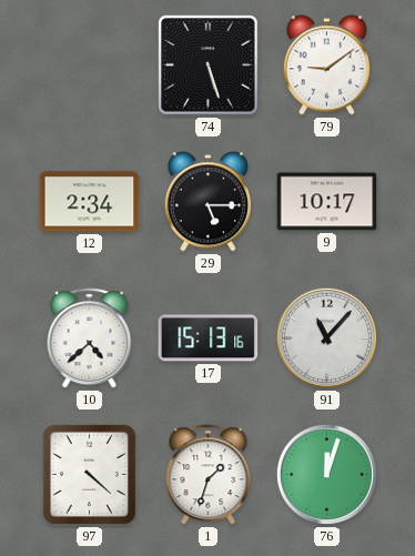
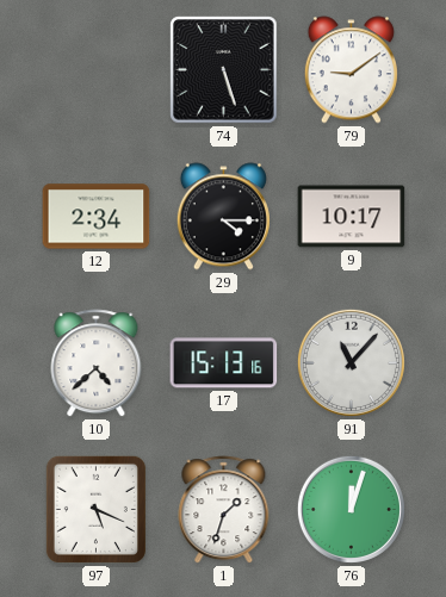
29: 5:15 -> 4:15
97: 4:22 -> 5:19
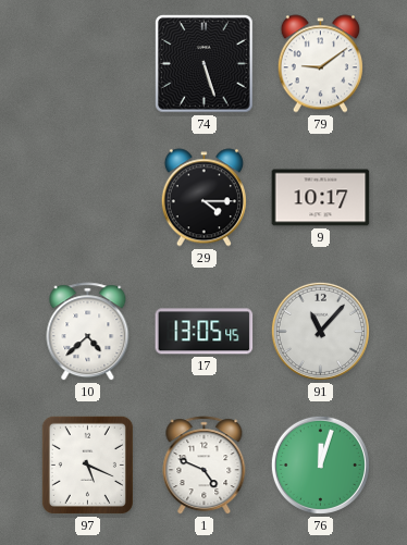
12: 2:34 -> none
17: 15:13 -> 13:05
1: 1:33 -> 4:49
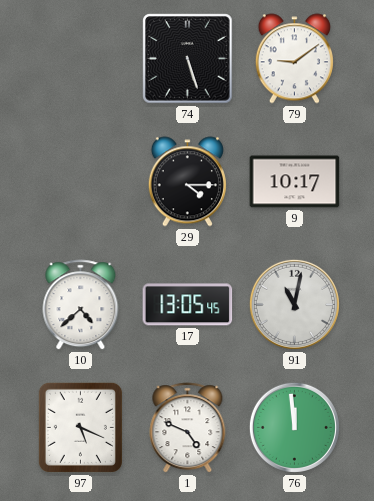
91: 11:07 -> 11:02
76: 12:03 -> 11:59
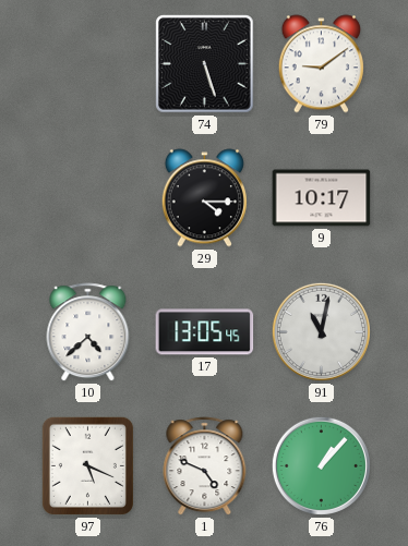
76: 11:59 -> 1:07
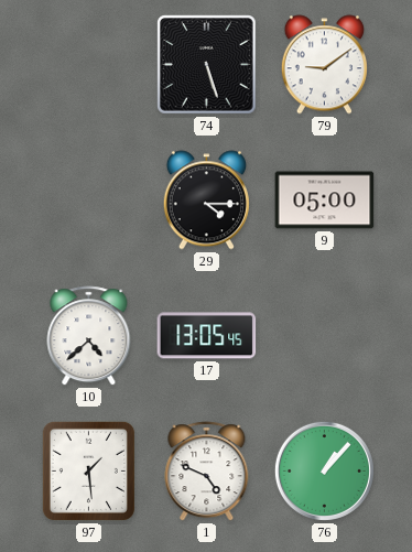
9: 10:17 -> 05:00
91: 11:02 -> none
97: 5:19 -> 1:29
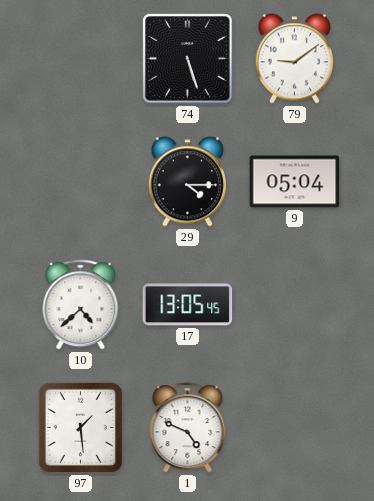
9: 05:00 -> 05:04
76: 1:07 -> none
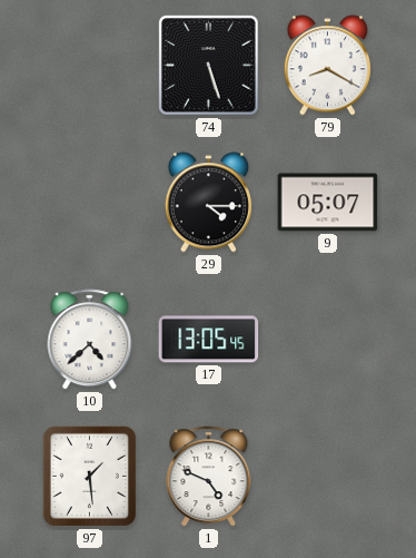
79: 9:09 -> 8:20
9: 05:04 -> 05:07
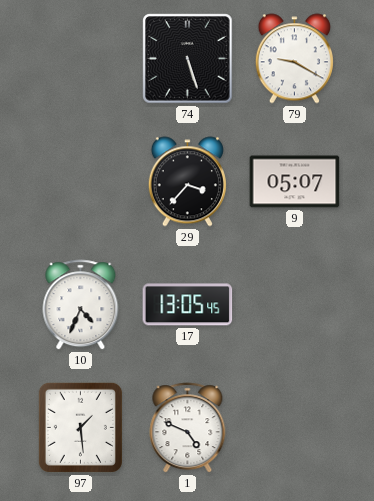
79: 8:20 -> 9:20
29: 4:15 -> 3:37
10: 4:38 -> 4:34
